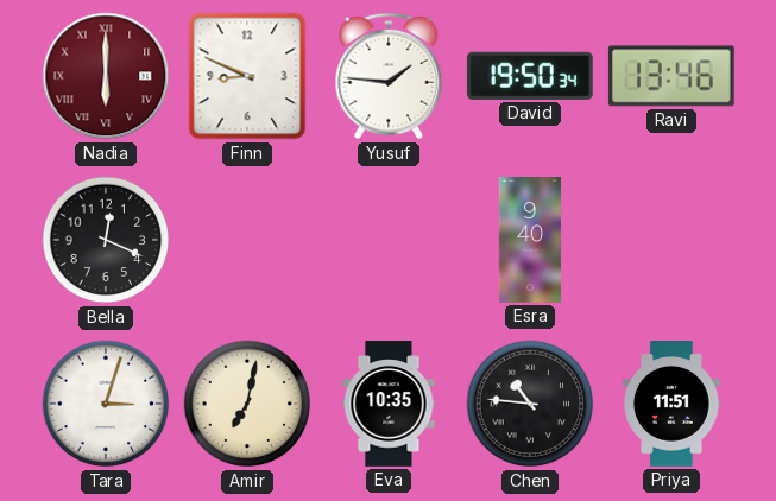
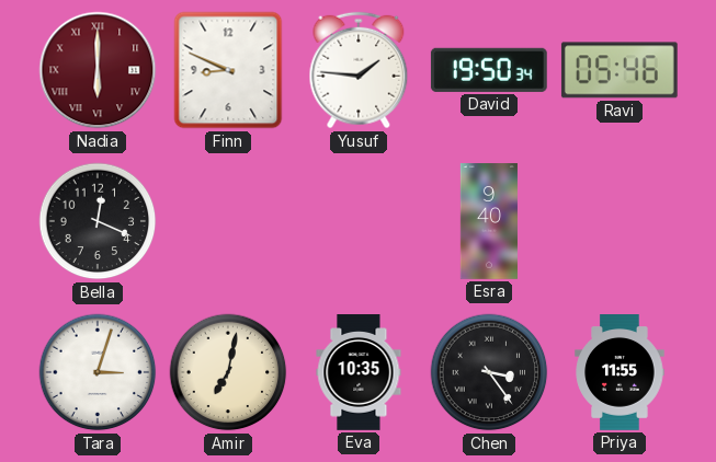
Ravi: 13:46 -> 05:46
Chen: 10:46 -> 3:24
Priya: 11:51 -> 11:55
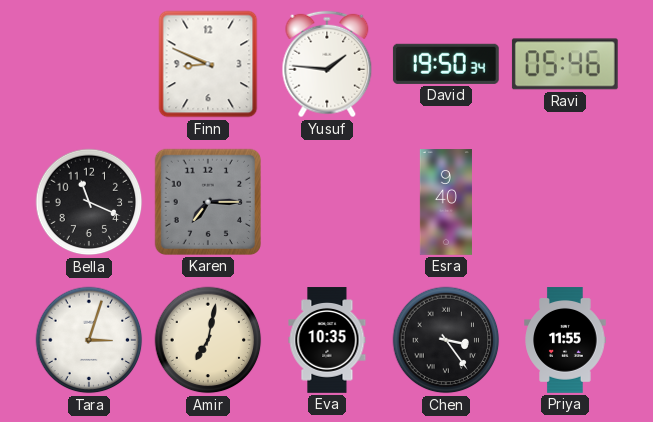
Nadia: 6:00 -> none
Bella: 12:19 -> 11:19
Karen: none -> 7:15
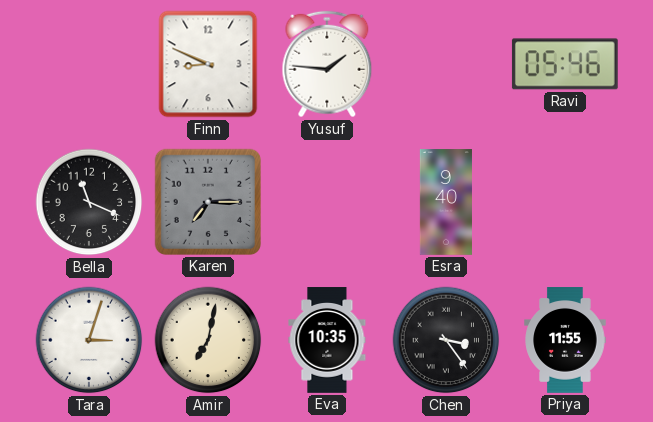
David: 19:50 -> none
